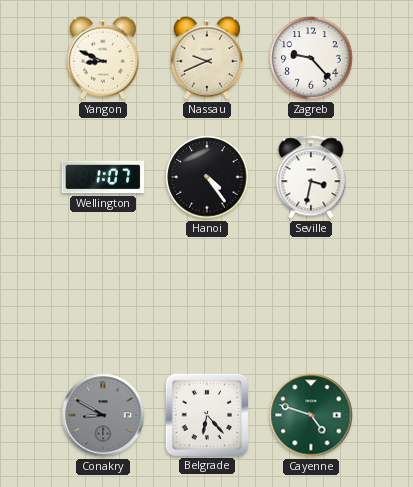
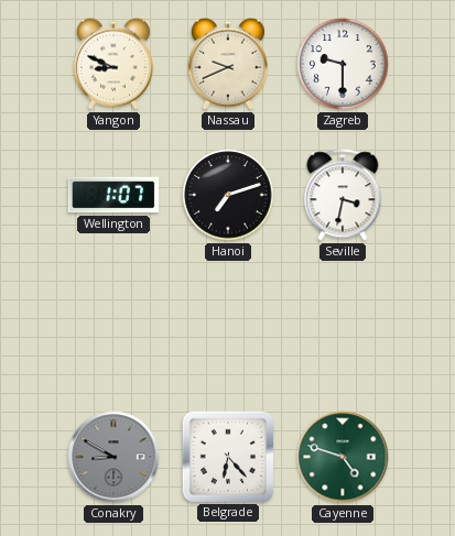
Zagreb: 9:23 -> 9:30
Hanoi: 4:24 -> 7:12
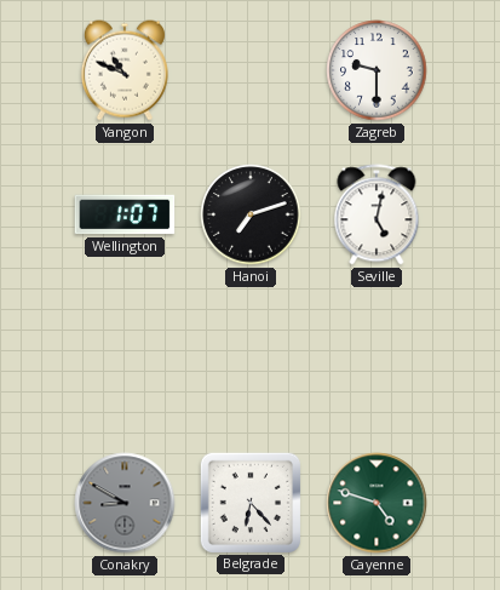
Yangon: 8:49 -> 10:49
Nassau: 9:41 -> none
Seville: 3:32 -> 5:02
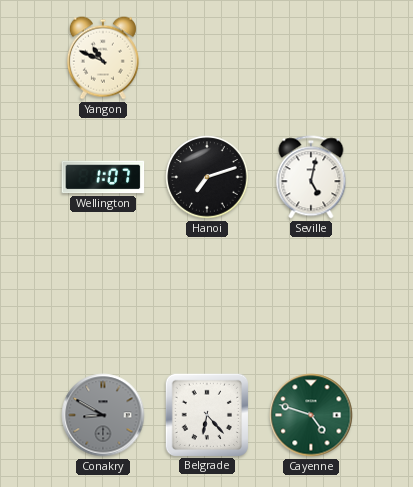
Zagreb: 9:30 -> none
